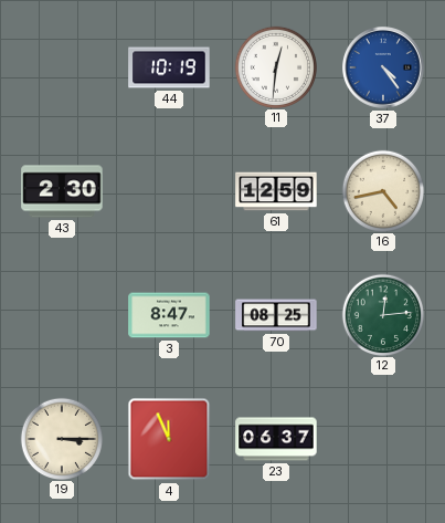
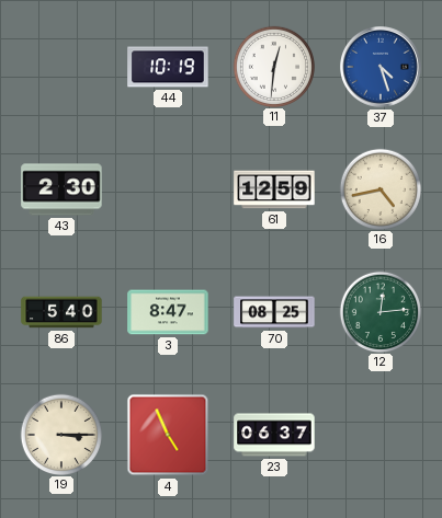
37: 4:24 -> 4:27
86: none -> 5:40
4: 11:56 -> 4:56
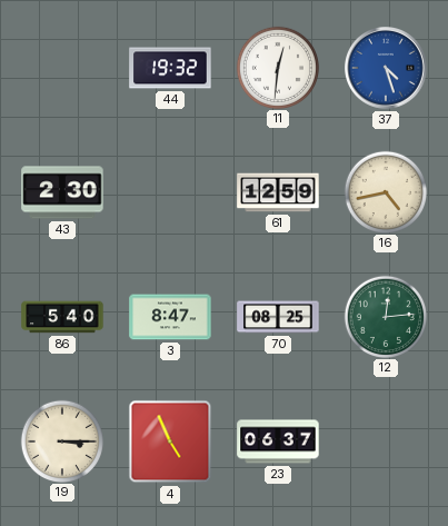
44: 10:19 -> 19:32
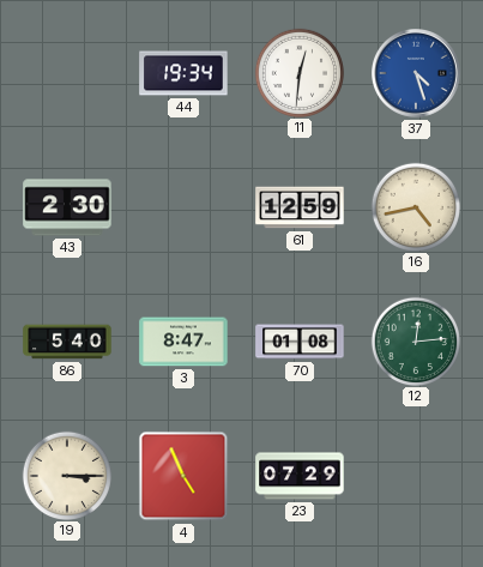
44: 19:32 -> 19:34
70: 08:25 -> 01:08
23: 06:37 -> 07:29
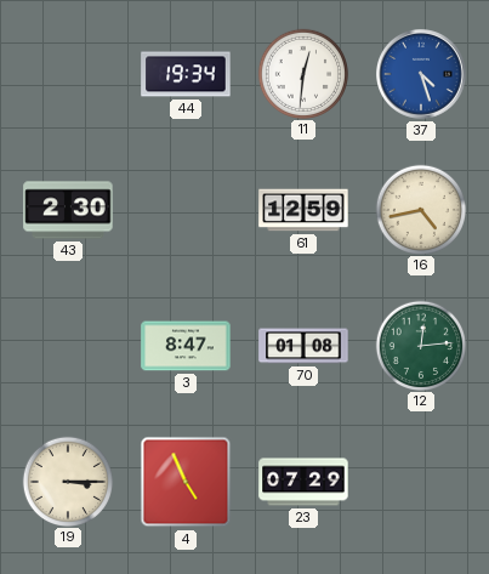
86: 5:40 -> none
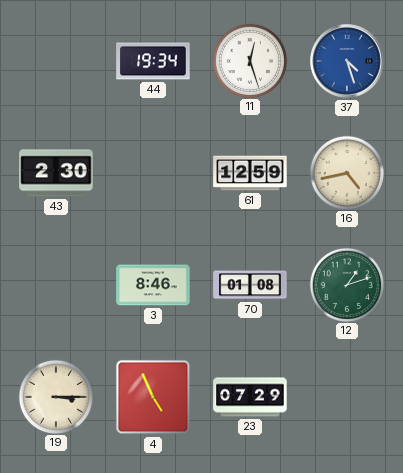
11: 12:31 -> 12:27
3: 8:47 -> 8:46
12: 12:14 -> 1:12
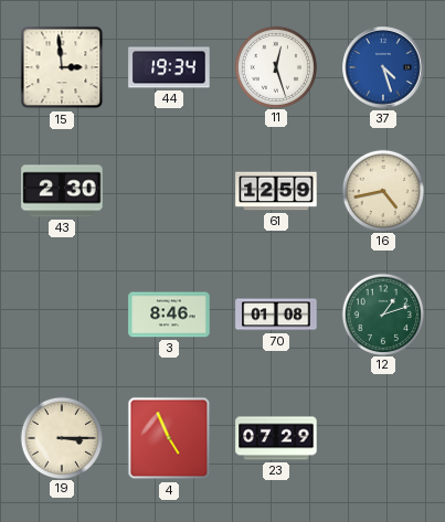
15: none -> 2:59
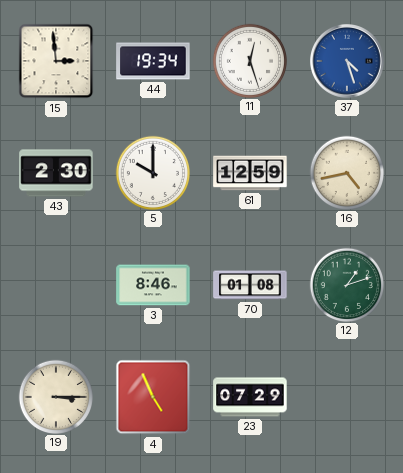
5: none -> 10:00
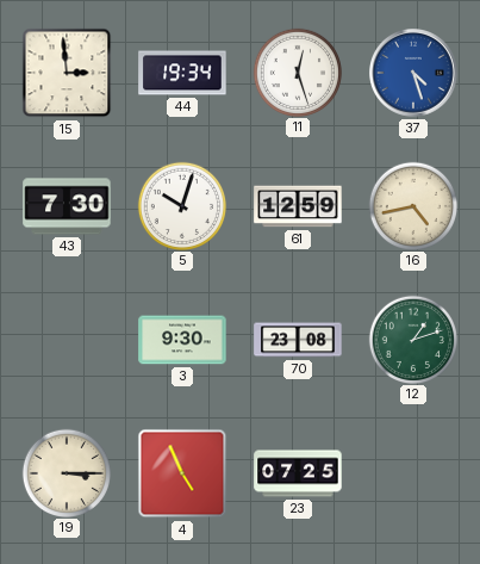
43: 2:30 -> 7:30
5: 10:00 -> 10:03
3: 8:46 -> 9:30
70: 01:08 -> 23:08
23: 07:29 -> 07:25
